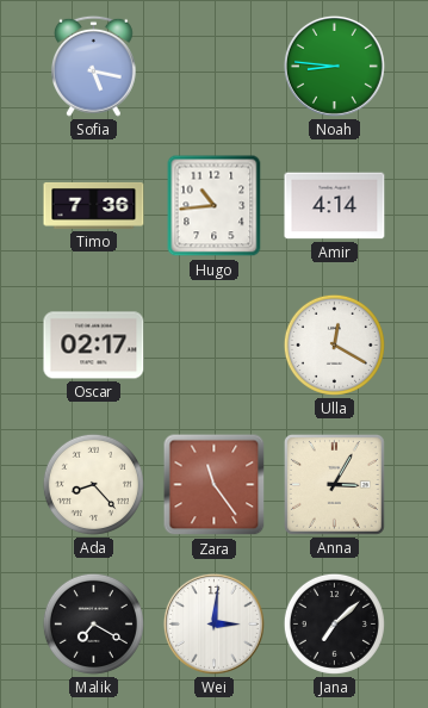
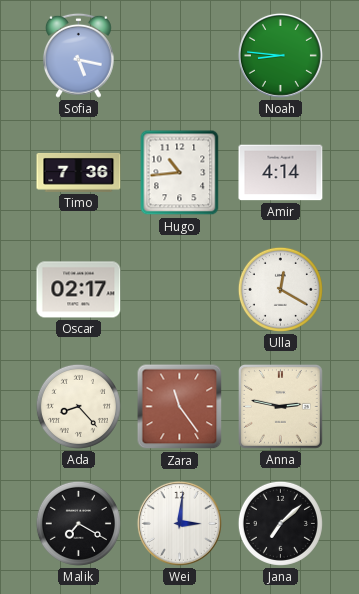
Anna: 3:05 -> 2:47
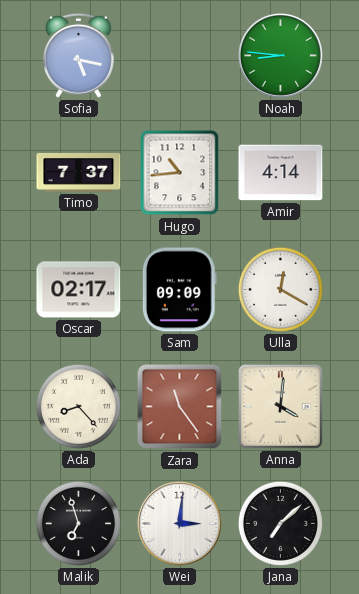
Timo: 7:36 -> 7:37
Sam: none -> 09:09
Anna: 2:47 -> 4:01
Malik: 7:20 -> 6:57
